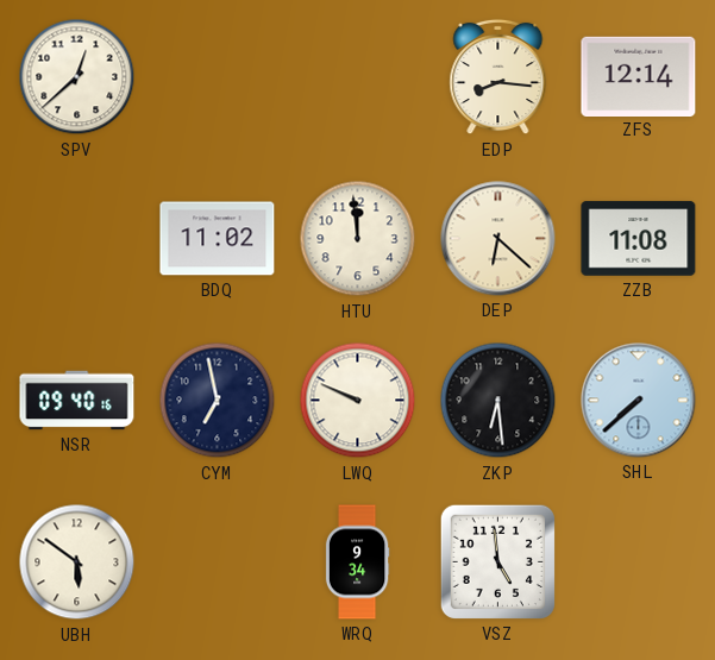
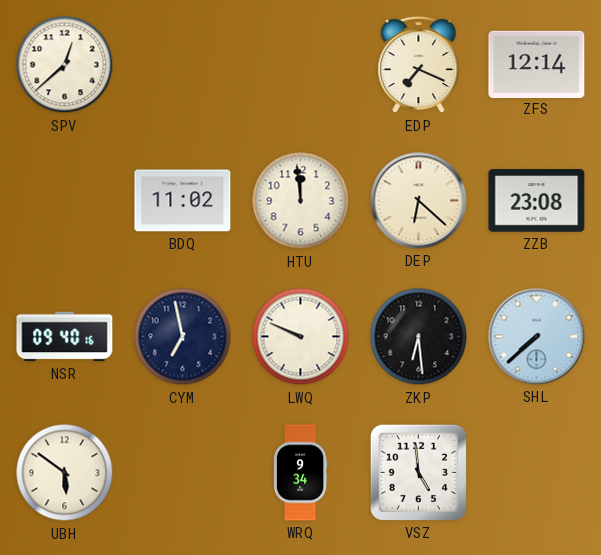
EDP: 8:16 -> 7:19
ZZB: 11:08 -> 23:08
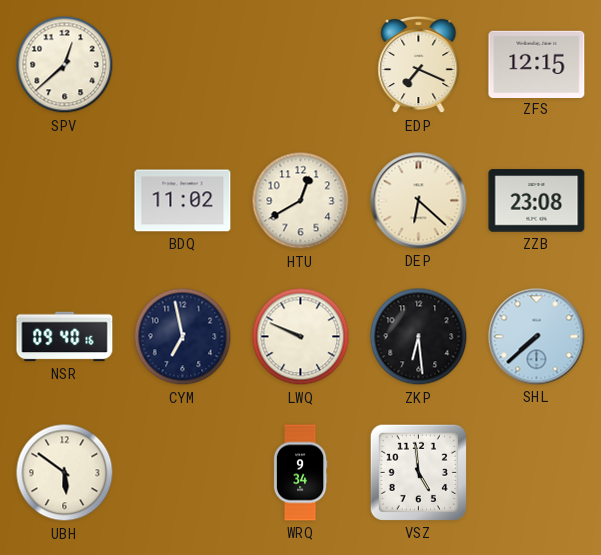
ZFS: 12:14 -> 12:15
HTU: 11:59 -> 12:40
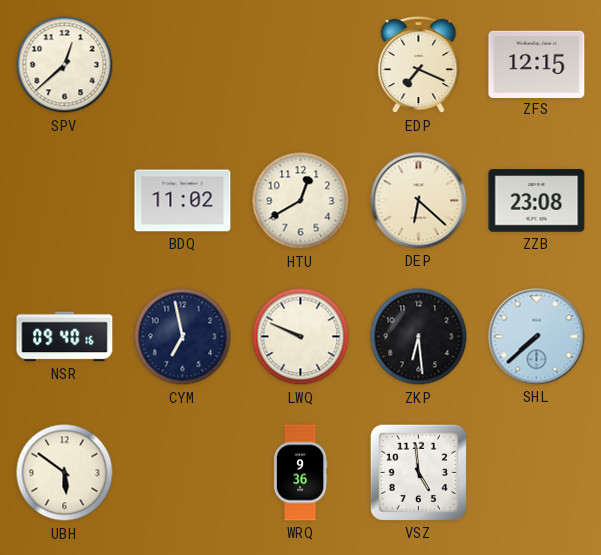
WRQ: 9:34 -> 9:36
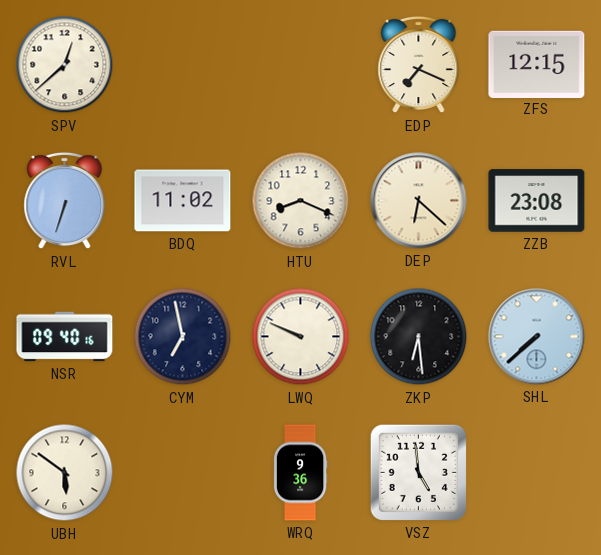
RVL: none -> 6:33
HTU: 12:40 -> 8:19
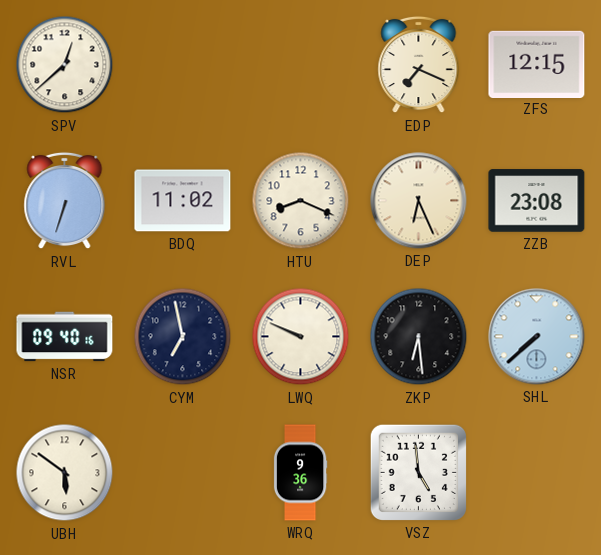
DEP: 6:22 -> 6:26
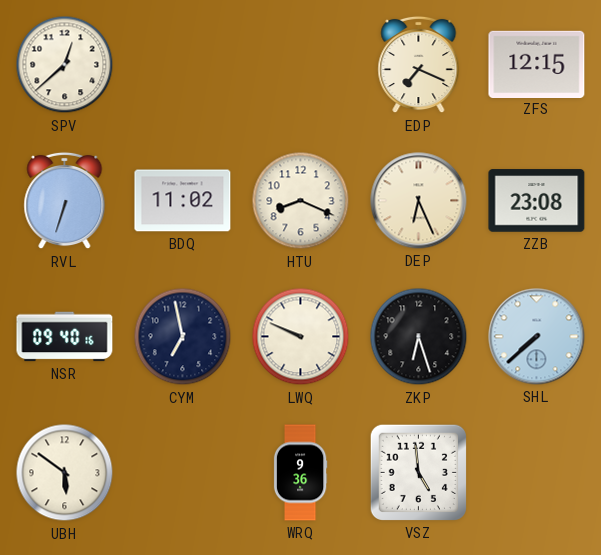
ZKP: 6:29 -> 6:27
